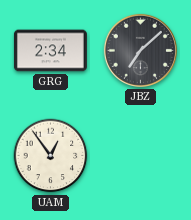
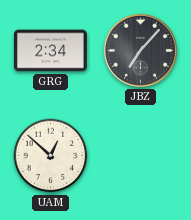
JBZ: 7:08 -> 7:07
UAM: 12:54 -> 12:52
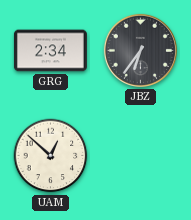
JBZ: 7:07 -> 6:36
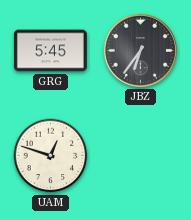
GRG: 2:34 -> 5:45
UAM: 12:52 -> 12:48
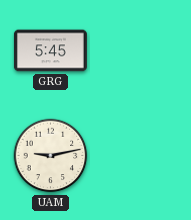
JBZ: 6:36 -> none
UAM: 12:48 -> 9:13
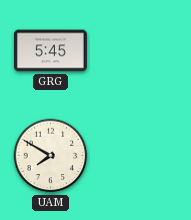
UAM: 9:13 -> 7:50
